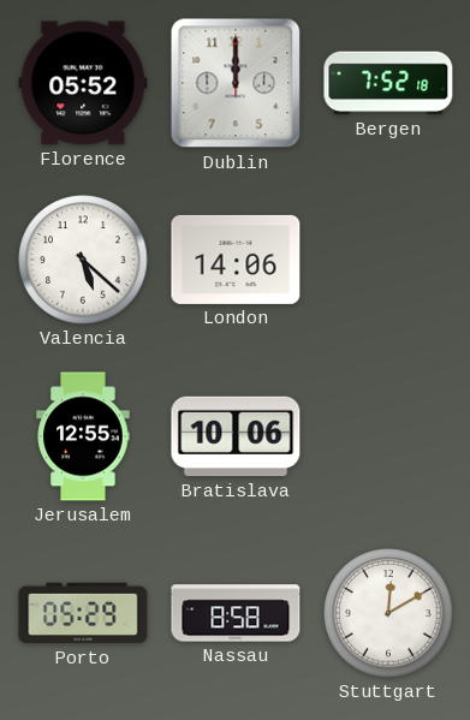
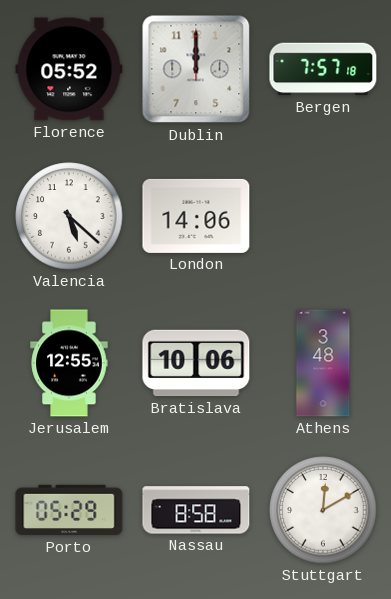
Bergen: 7:52 -> 7:57
Athens: none -> 3:48
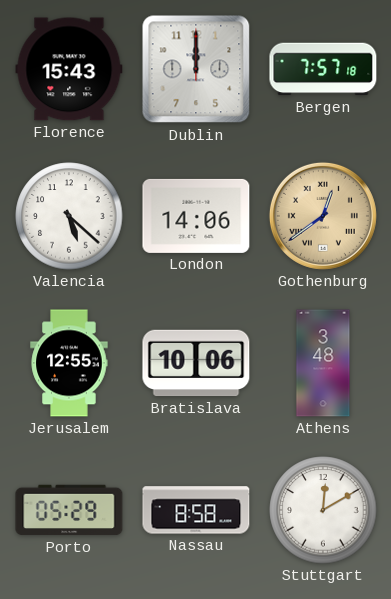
Florence: 05:52 -> 15:43
Gothenburg: none -> 12:39
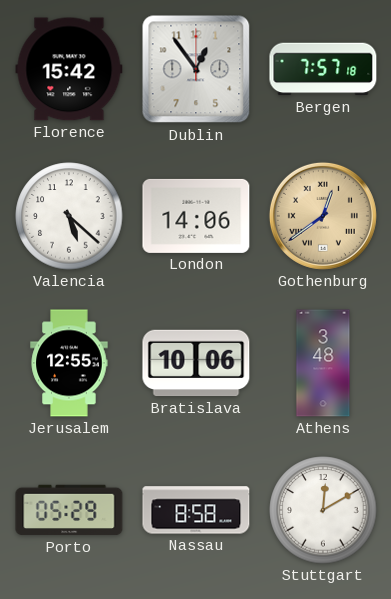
Florence: 15:43 -> 15:42
Dublin: 12:00 -> 12:54
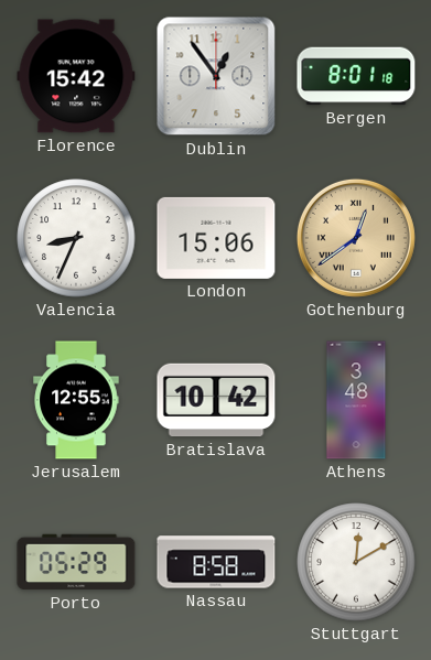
Bergen: 7:57 -> 8:01
Valencia: 5:22 -> 8:34
London: 14:06 -> 15:06
Bratislava: 10:06 -> 10:42
